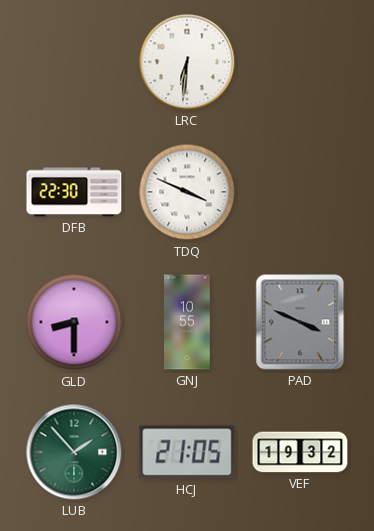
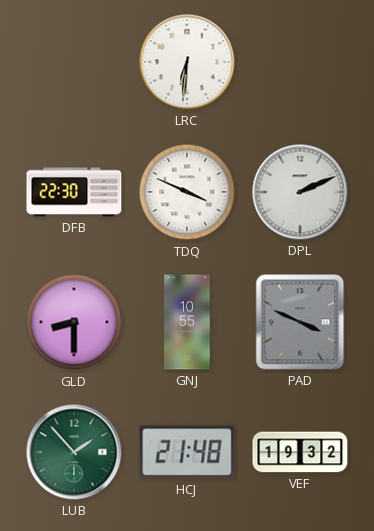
DPL: none -> 2:11
HCJ: 21:05 -> 21:48
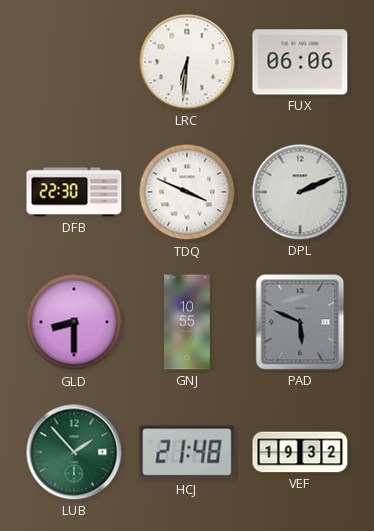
FUX: none -> 06:06
PAD: 3:49 -> 5:49
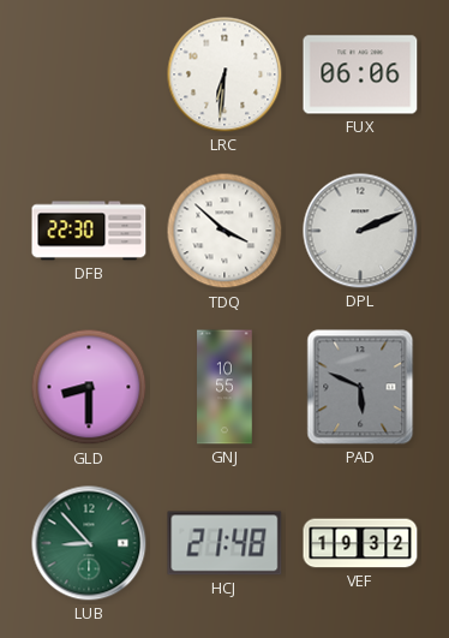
TDQ: 3:49 -> 3:52
LUB: 1:53 -> 8:53
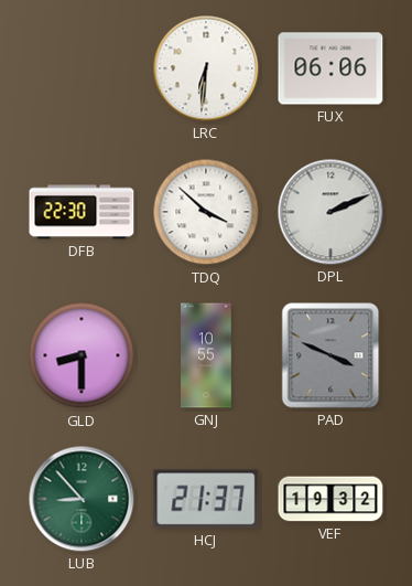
PAD: 5:49 -> 3:49
HCJ: 21:48 -> 21:37
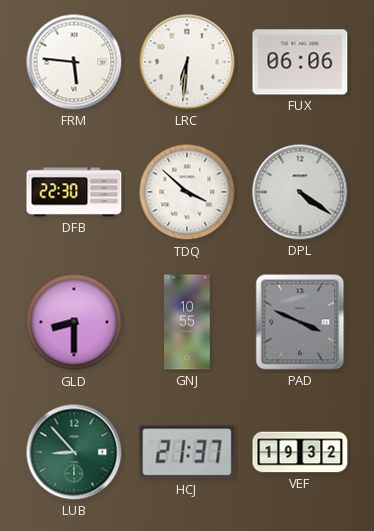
FRM: none -> 5:46
DPL: 2:11 -> 4:21
